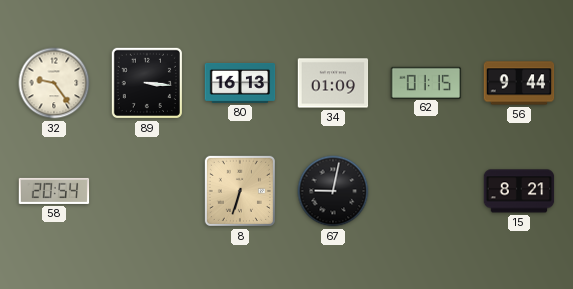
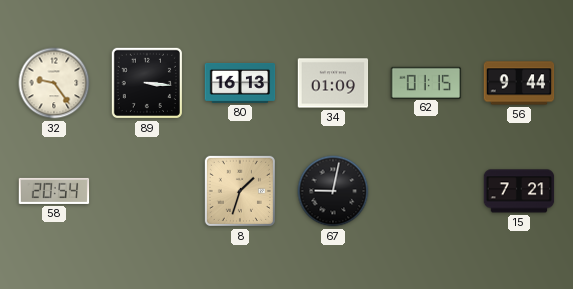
8: 6:33 -> 1:33
15: 8:21 -> 7:21
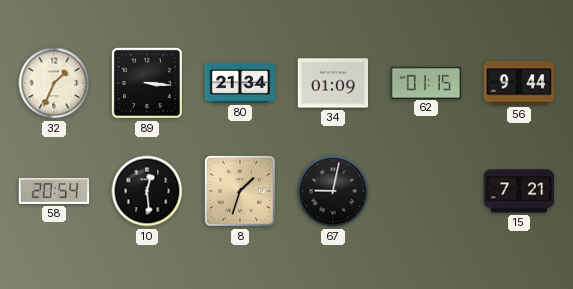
32: 9:24 -> 1:34
80: 16:13 -> 21:34
10: none -> 12:29
